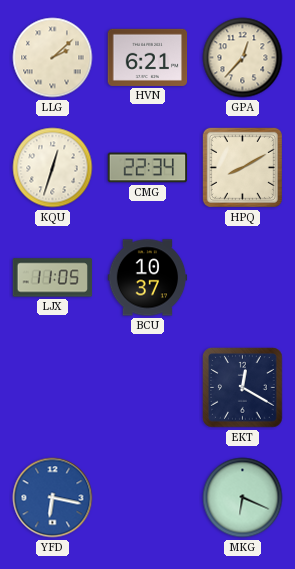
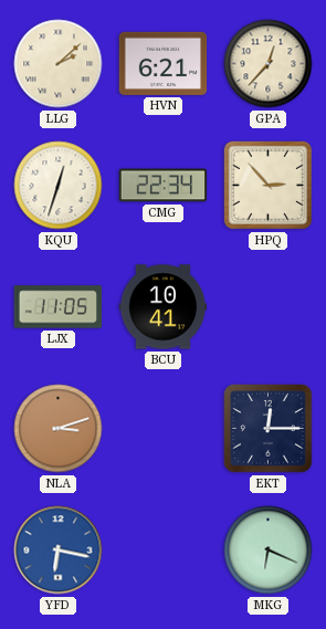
HPQ: 8:10 -> 2:53
BCU: 10:37 -> 10:41
NLA: none -> 3:12
EKT: 12:20 -> 12:15
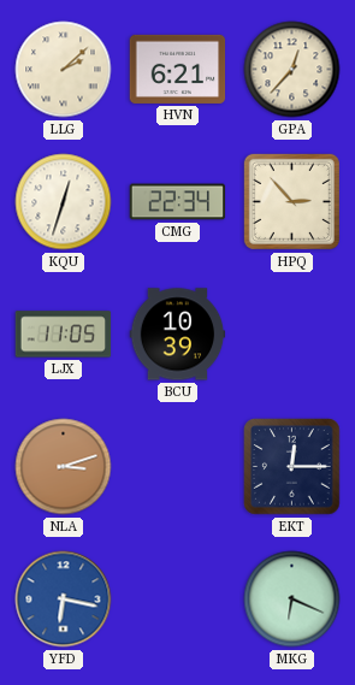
BCU: 10:41 -> 10:39
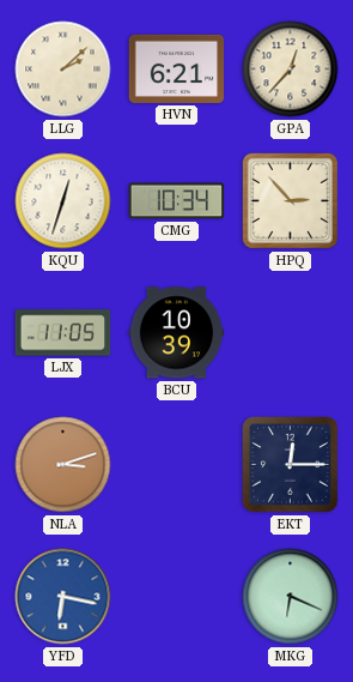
CMG: 22:34 -> 10:34
